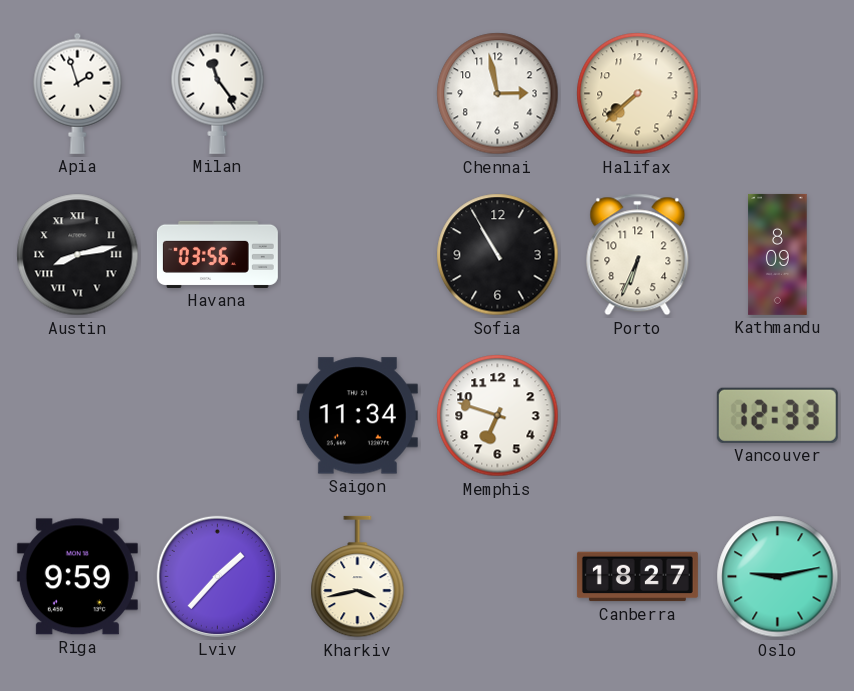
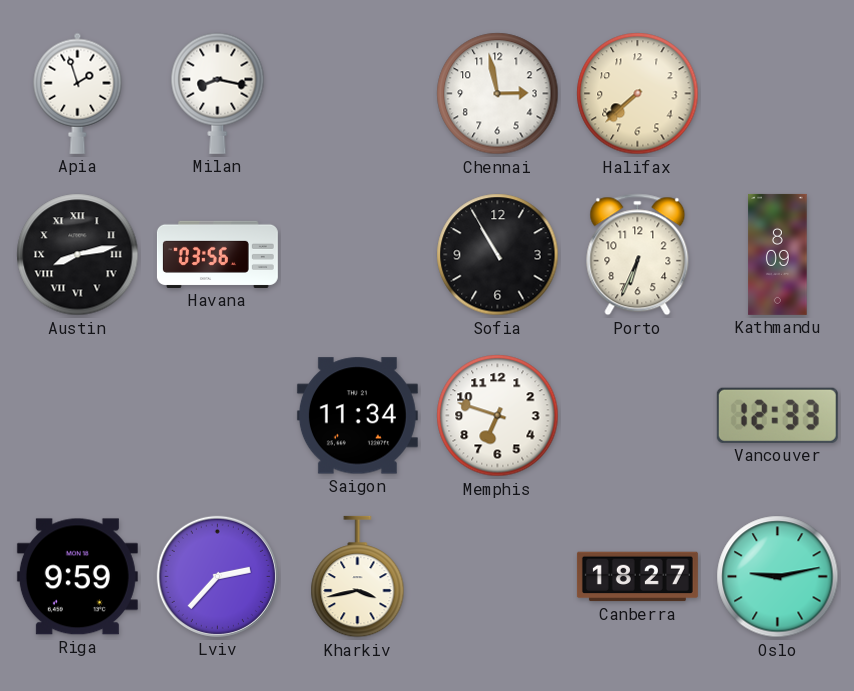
Milan: 11:24 -> 8:17
Lviv: 1:37 -> 2:37
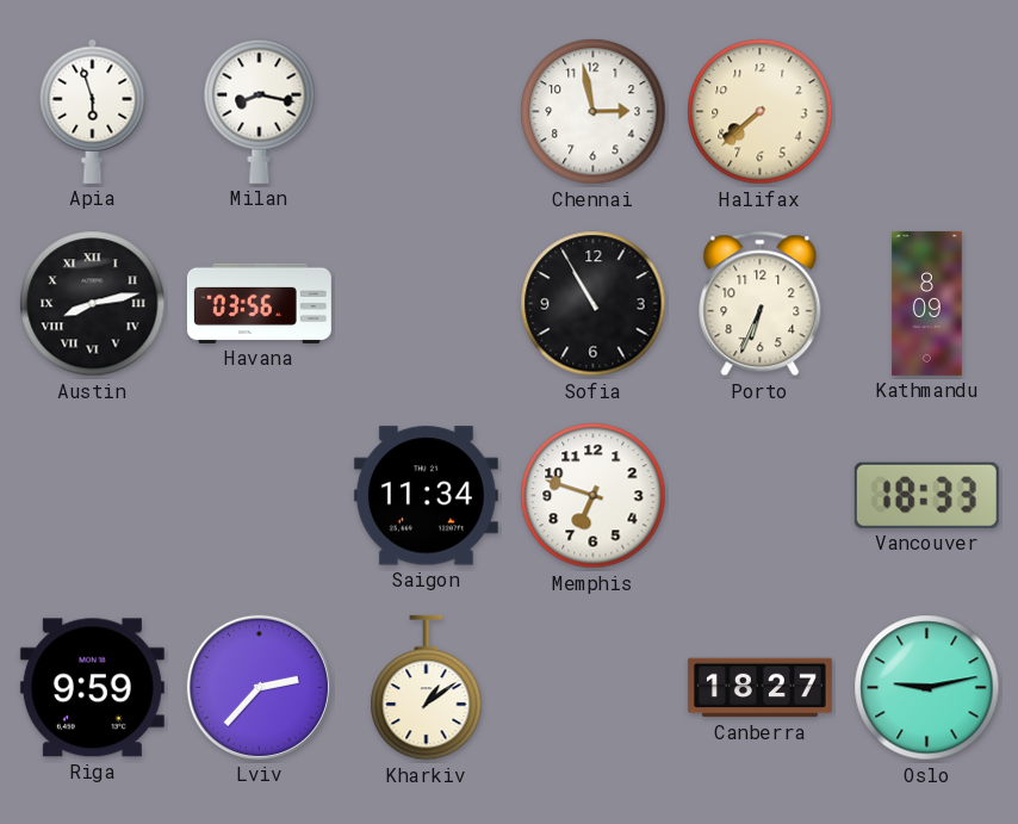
Apia: 1:57 -> 5:57
Vancouver: 12:33 -> 18:33
Kharkiv: 3:43 -> 1:09
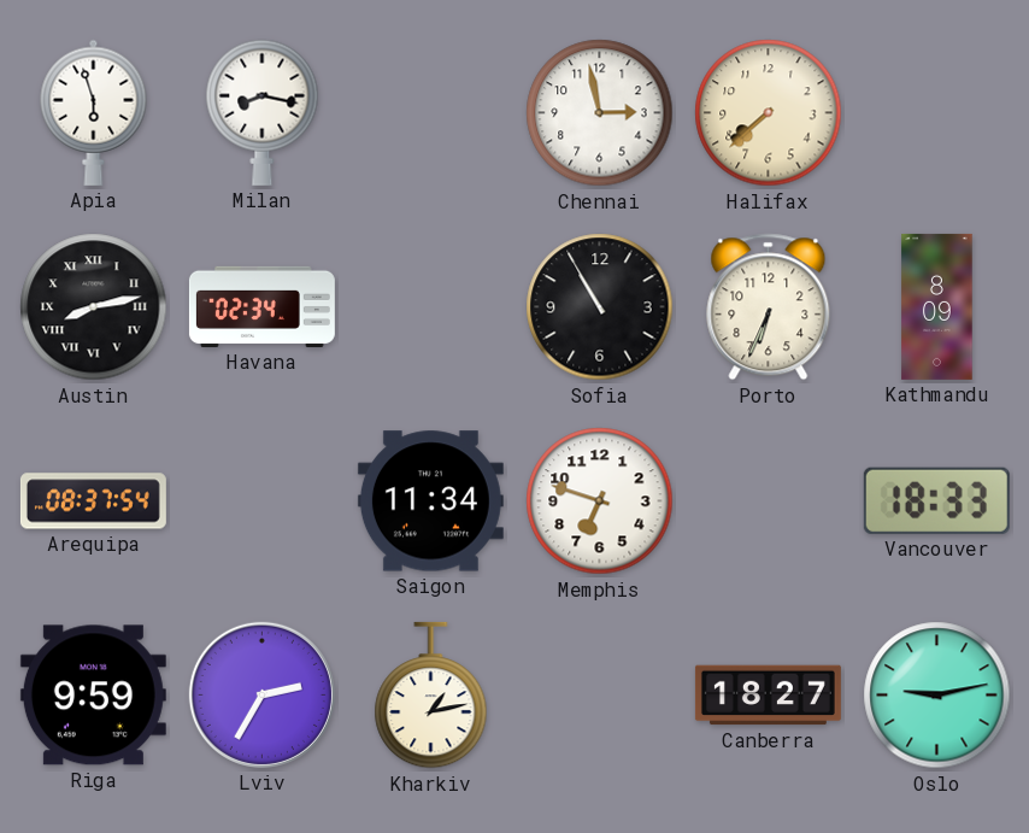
Havana: 03:56 -> 02:34
Arequipa: none -> 08:37
Lviv: 2:37 -> 2:35
Kharkiv: 1:09 -> 1:13
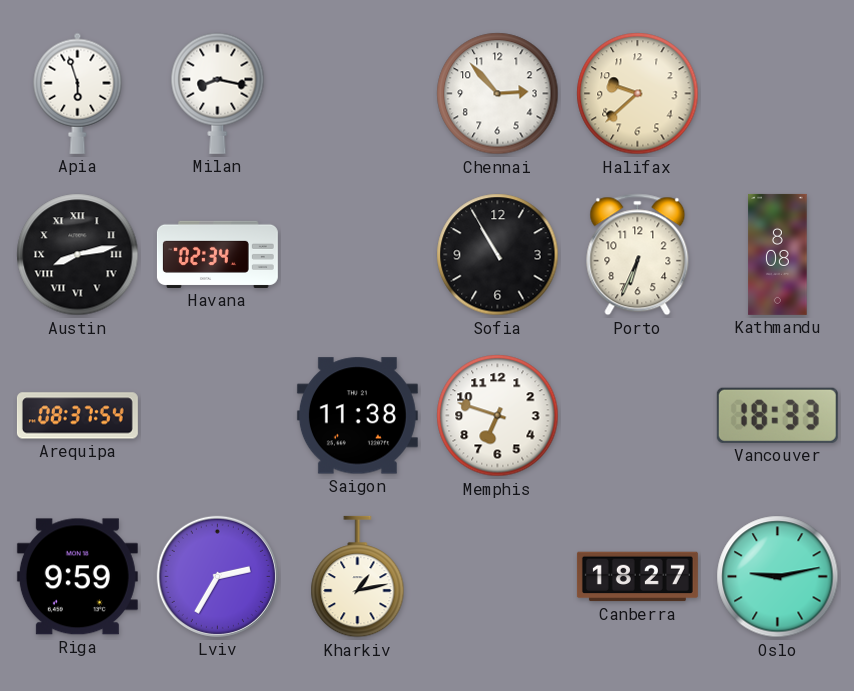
Chennai: 2:58 -> 2:53
Halifax: 7:38 -> 9:38
Kathmandu: 8:09 -> 8:08
Saigon: 11:34 -> 11:38
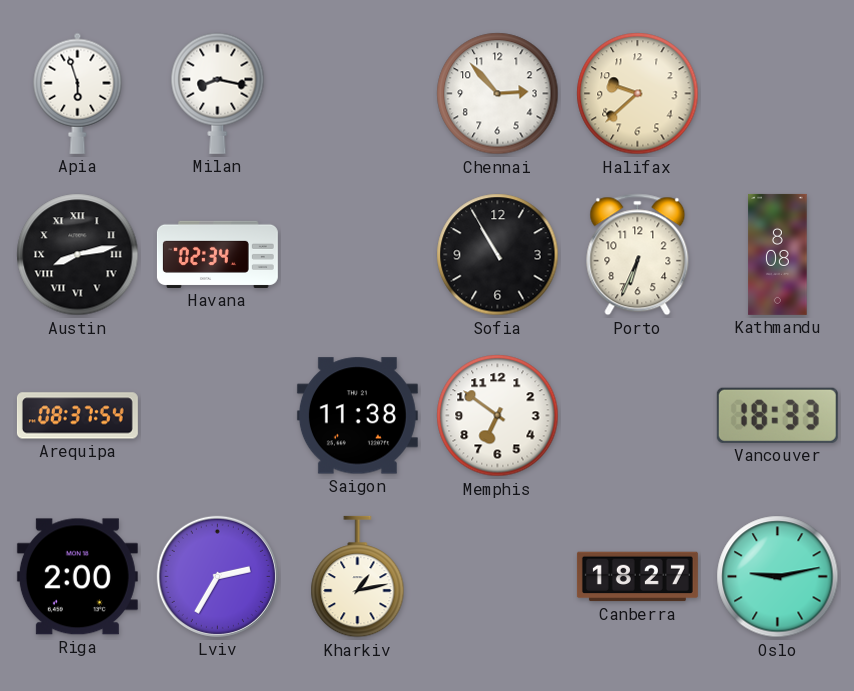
Memphis: 6:48 -> 6:51
Riga: 9:59 -> 2:00
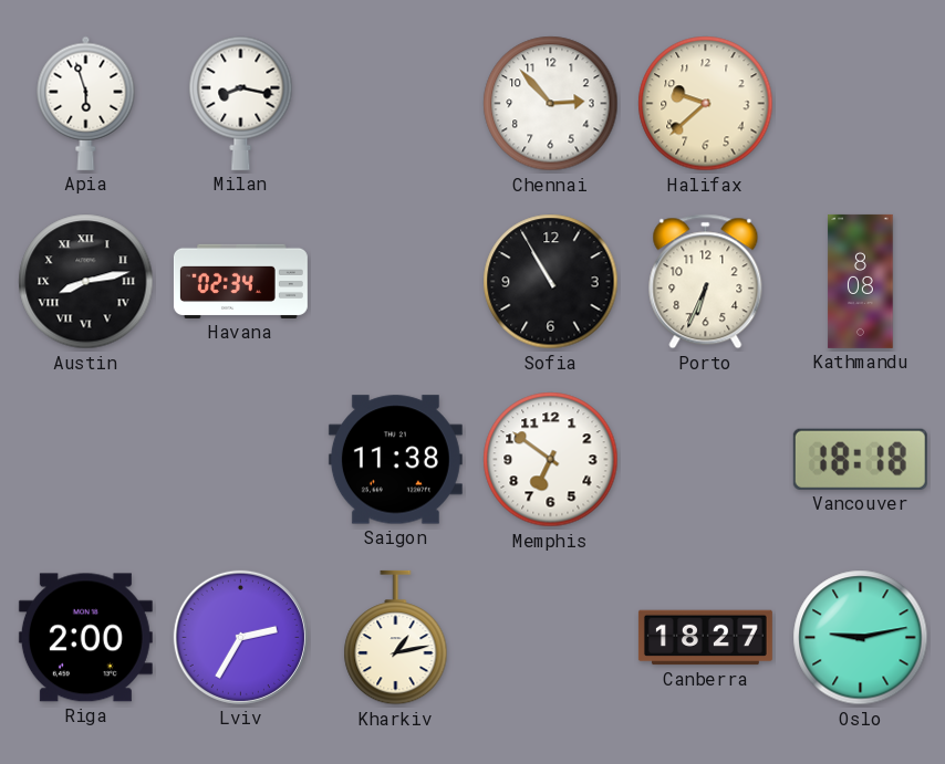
Arequipa: 08:37 -> none
Vancouver: 18:33 -> 18:18
